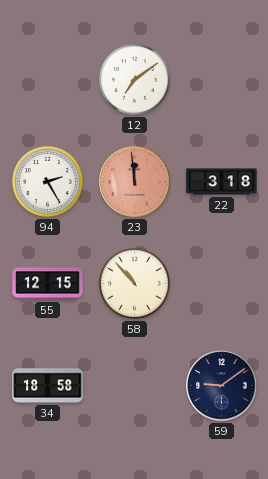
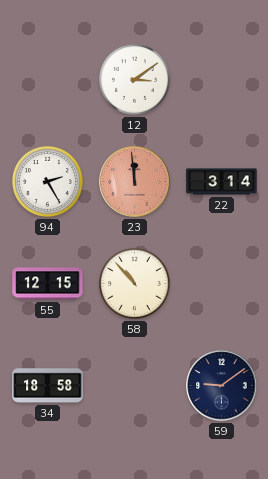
12: 7:09 -> 3:09
22: 3:18 -> 3:14
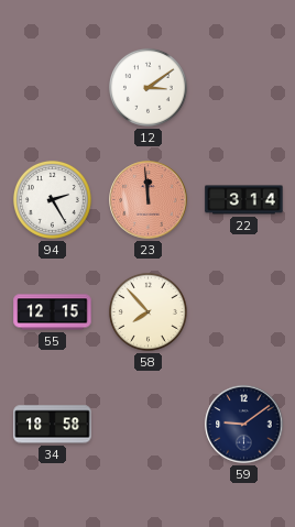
58: 10:53 -> 7:53
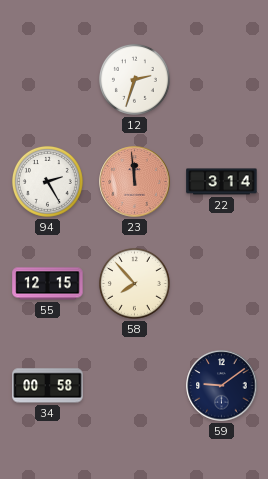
12: 3:09 -> 2:33
34: 18:58 -> 00:58
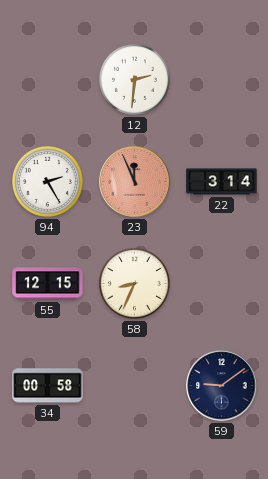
12: 2:33 -> 2:31
23: 11:59 -> 11:56
58: 7:53 -> 8:34
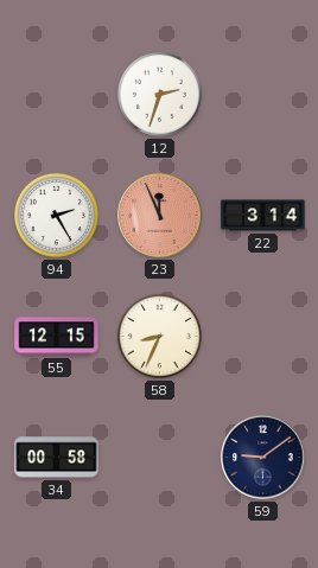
12: 2:31 -> 2:33
